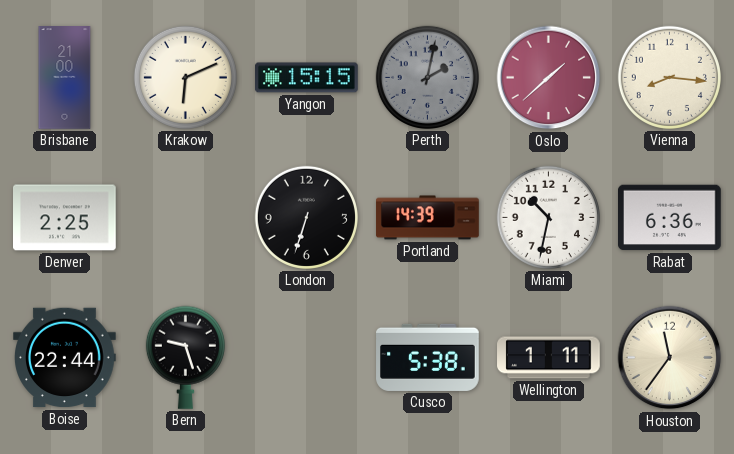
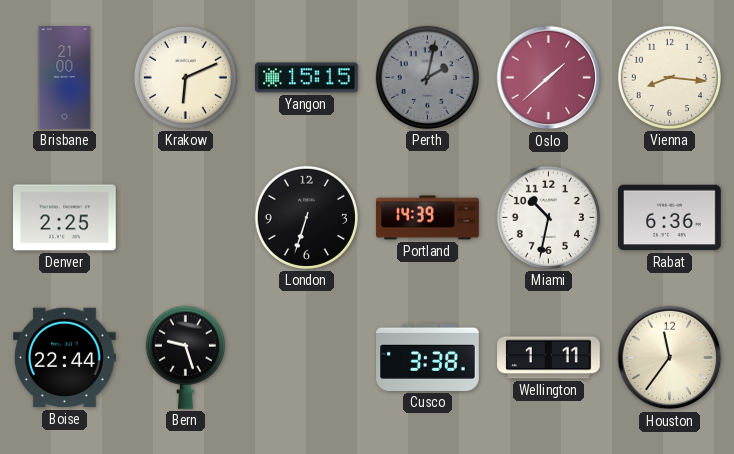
Cusco: 5:38 -> 3:38
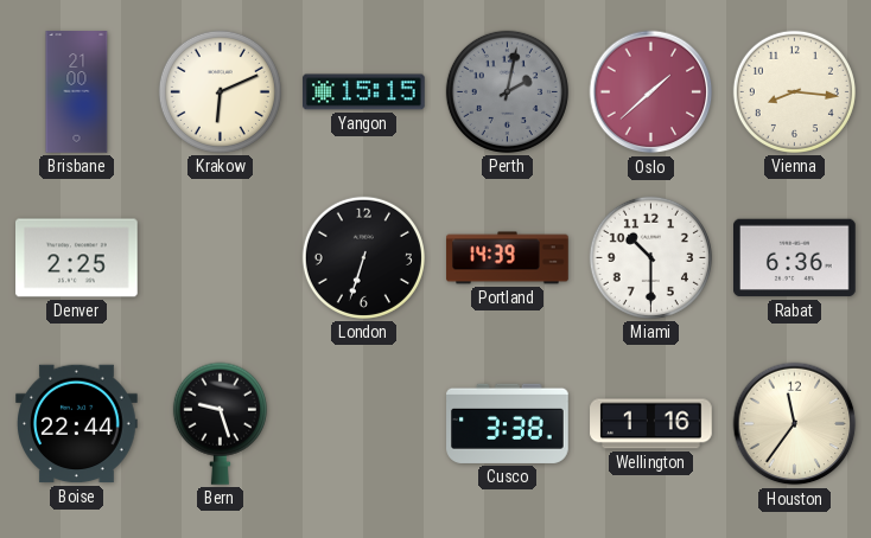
Miami: 10:32 -> 10:30
Wellington: 1:11 -> 1:16
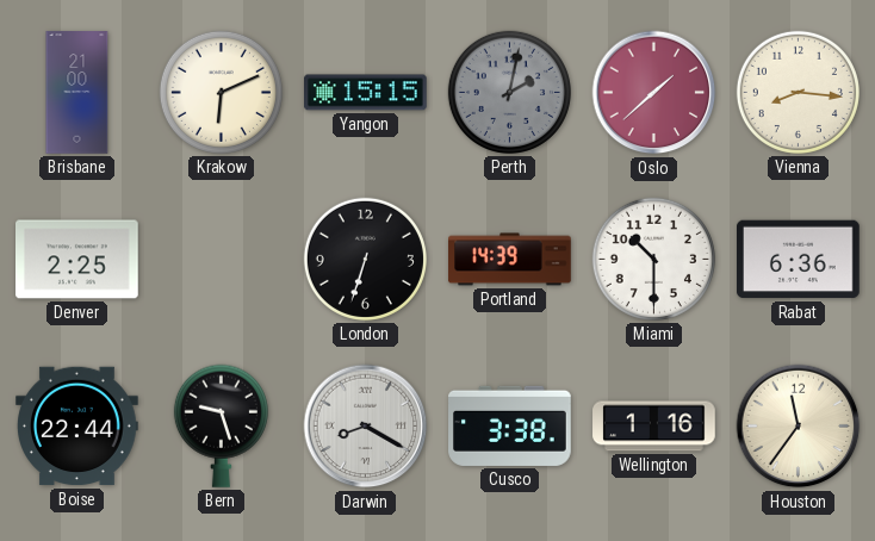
Darwin: none -> 8:20
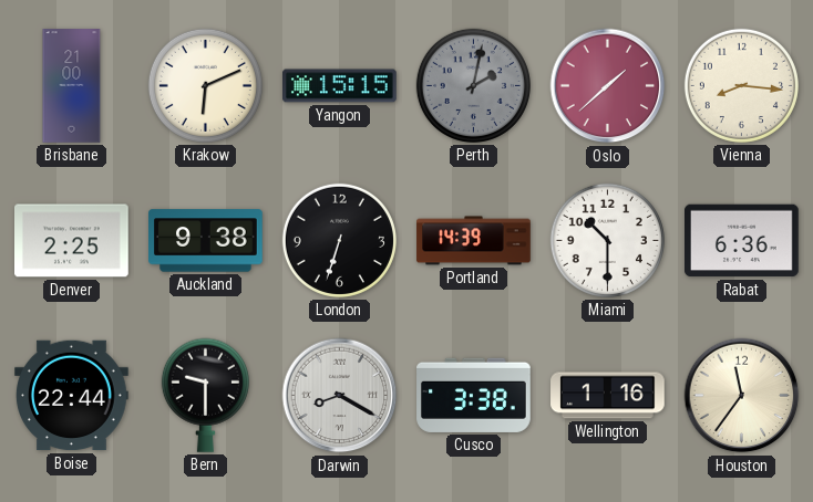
Auckland: none -> 9:38
Bern: 9:27 -> 9:30
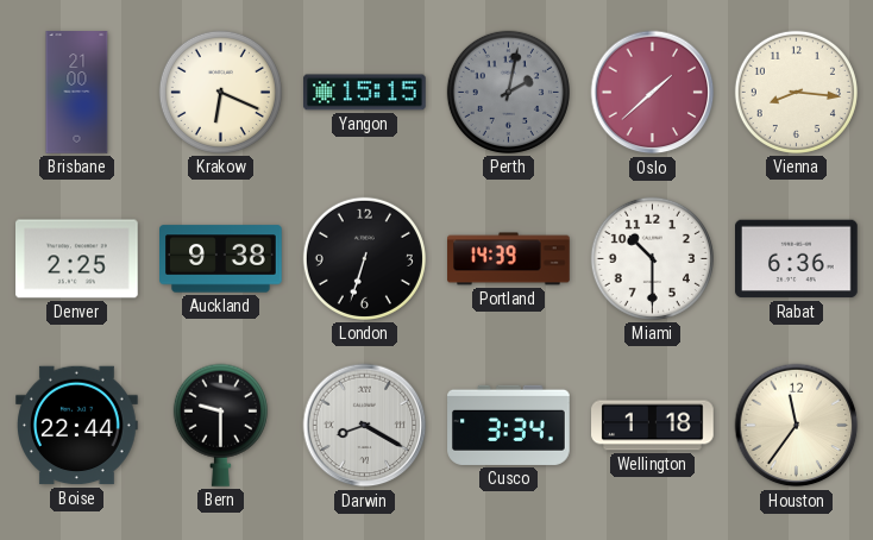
Krakow: 6:11 -> 6:19
Cusco: 3:38 -> 3:34
Wellington: 1:16 -> 1:18
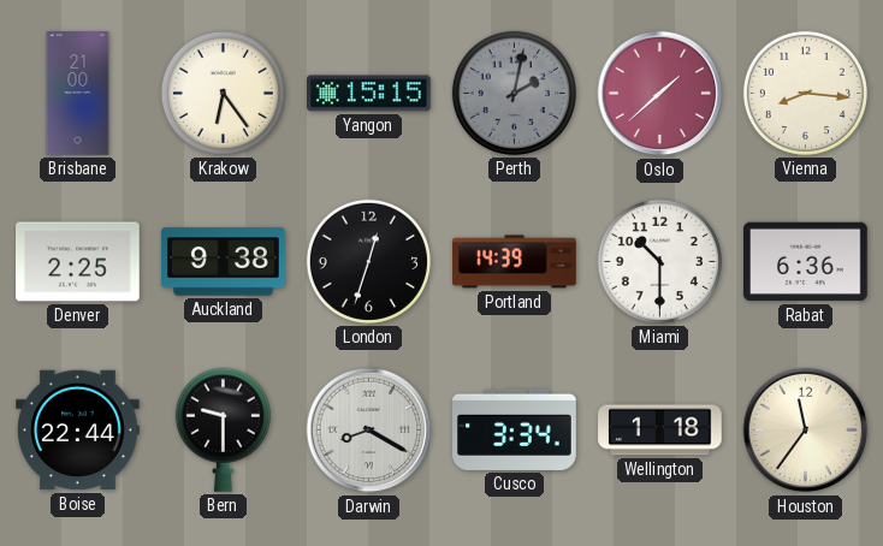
Krakow: 6:19 -> 6:24
London: 6:33 -> 12:33
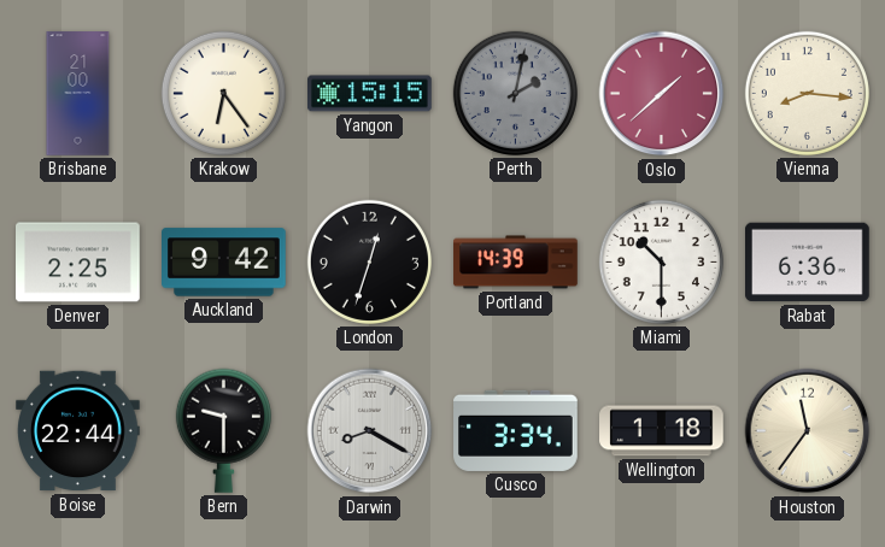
Auckland: 9:38 -> 9:42
